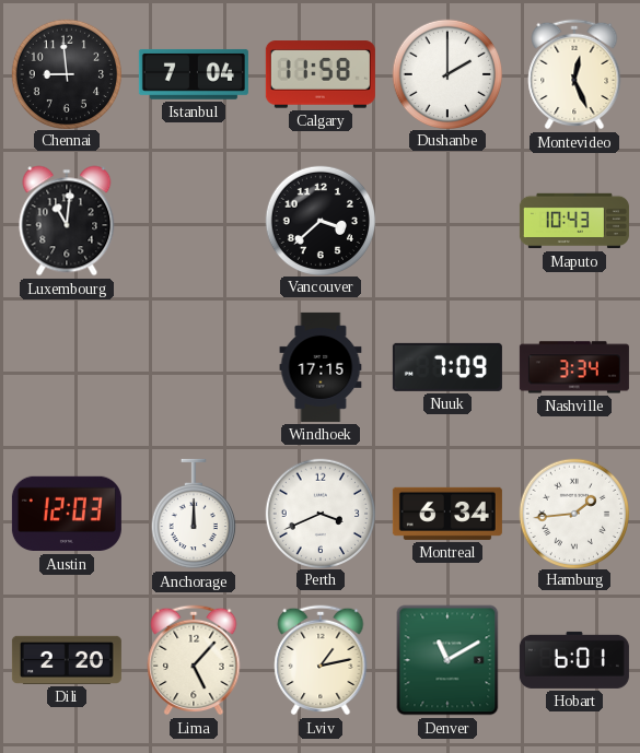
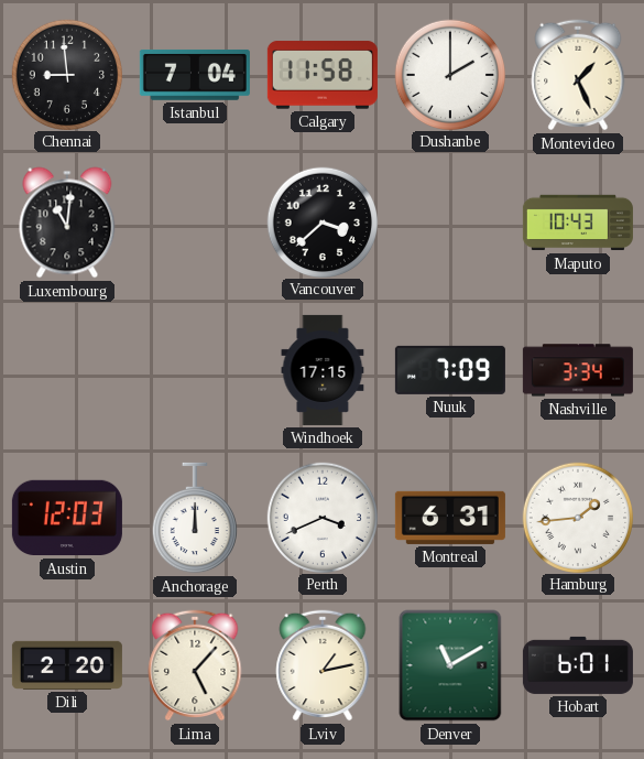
Montevideo: 12:26 -> 1:26
Montreal: 6:34 -> 6:31
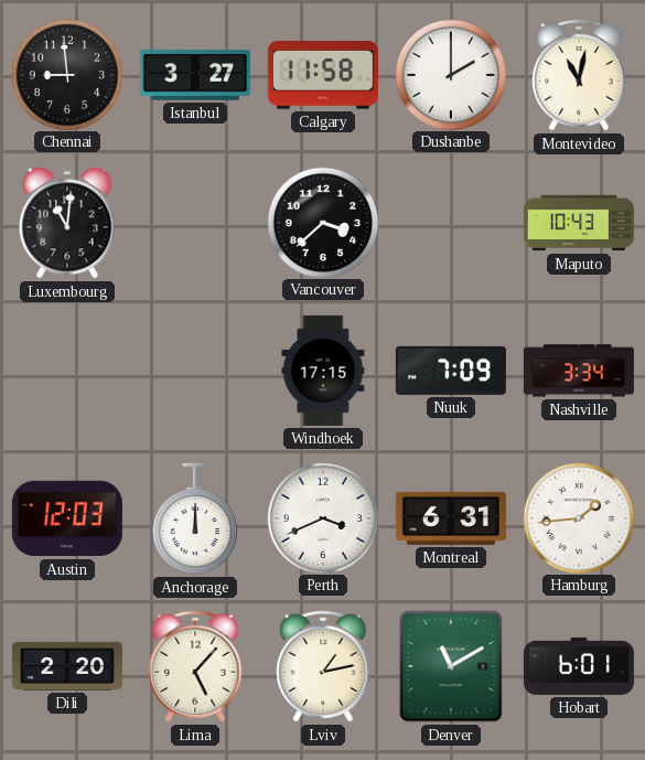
Istanbul: 7:04 -> 3:27
Montevideo: 1:26 -> 11:02
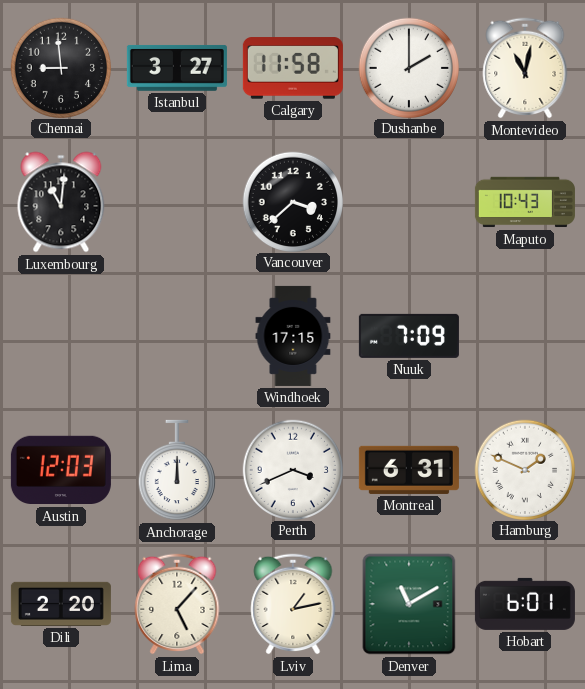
Nashville: 3:34 -> none
Hamburg: 1:44 -> 1:49
